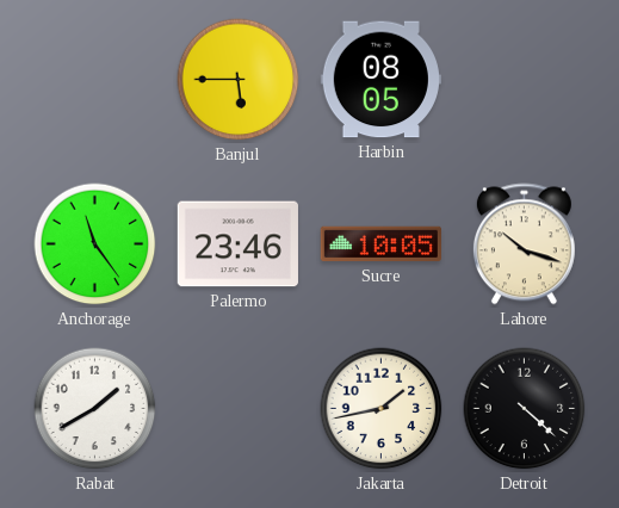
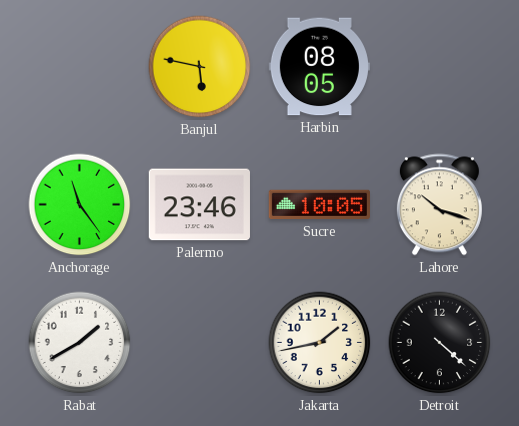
Banjul: 5:45 -> 5:47
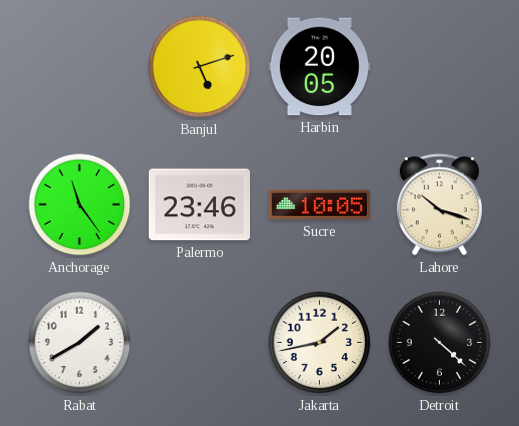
Banjul: 5:47 -> 5:12
Harbin: 08:05 -> 20:05
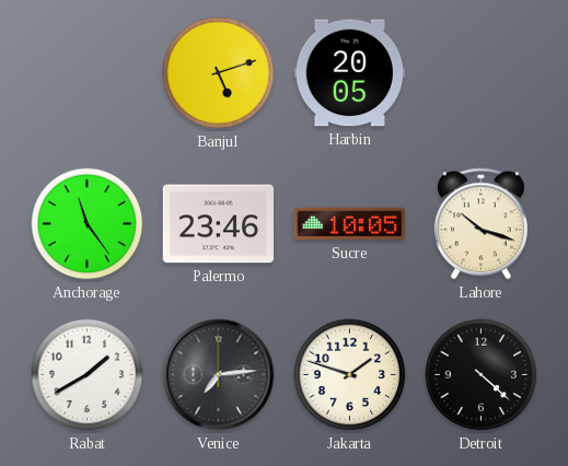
Venice: none -> 7:14
Jakarta: 1:43 -> 1:48
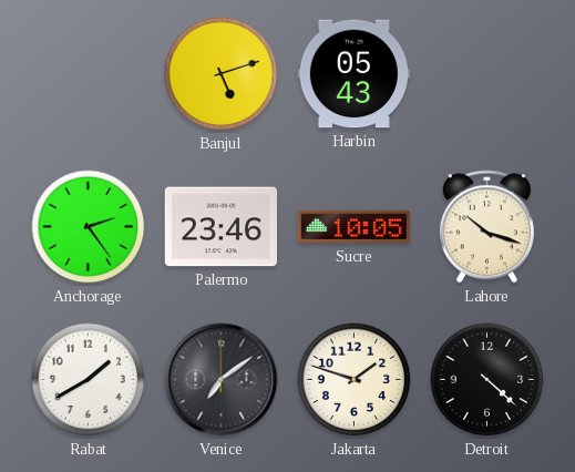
Harbin: 20:05 -> 05:43
Anchorage: 11:24 -> 2:24
Venice: 7:14 -> 7:09
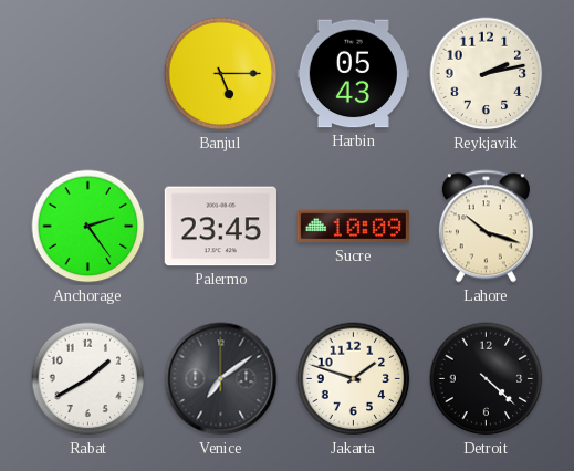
Banjul: 5:12 -> 5:15
Reykjavik: none -> 2:13
Palermo: 23:46 -> 23:45
Sucre: 10:05 -> 10:09
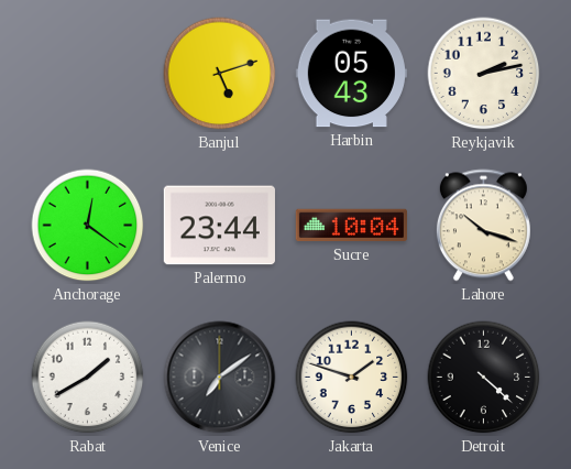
Banjul: 5:15 -> 5:12
Anchorage: 2:24 -> 12:21
Palermo: 23:45 -> 23:44
Sucre: 10:09 -> 10:04
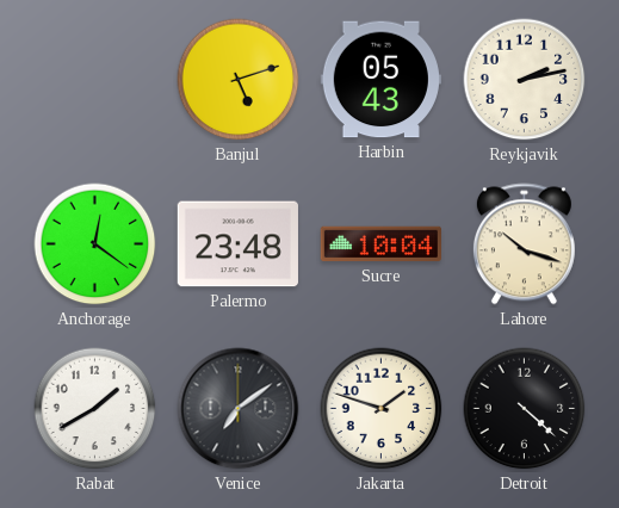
Palermo: 23:44 -> 23:48
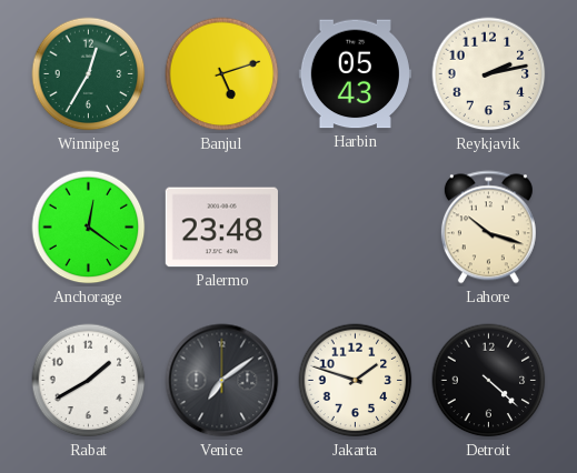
Winnipeg: none -> 12:35
Sucre: 10:04 -> none
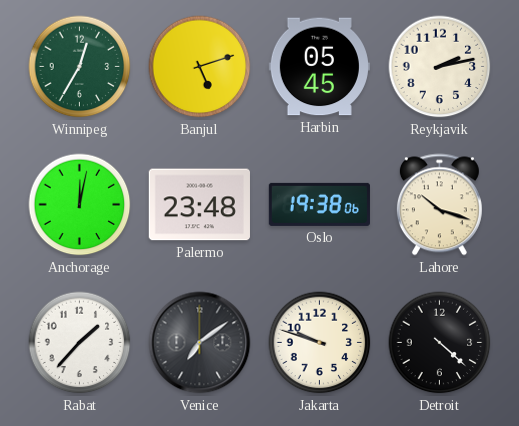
Harbin: 05:43 -> 05:45
Anchorage: 12:21 -> 12:02
Oslo: none -> 19:38
Rabat: 1:40 -> 1:37
Jakarta: 1:48 -> 9:48
